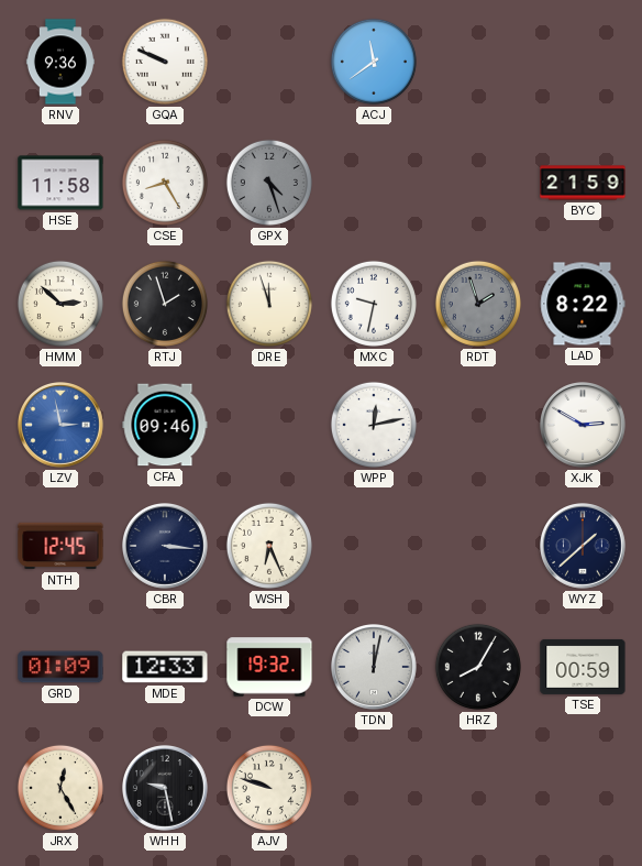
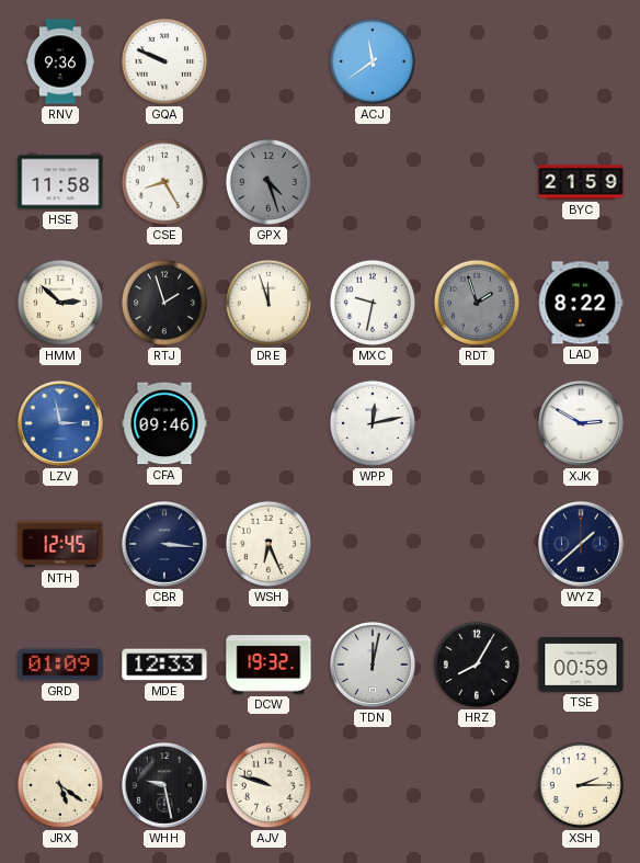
JRX: 12:25 -> 5:21
XSH: none -> 2:15
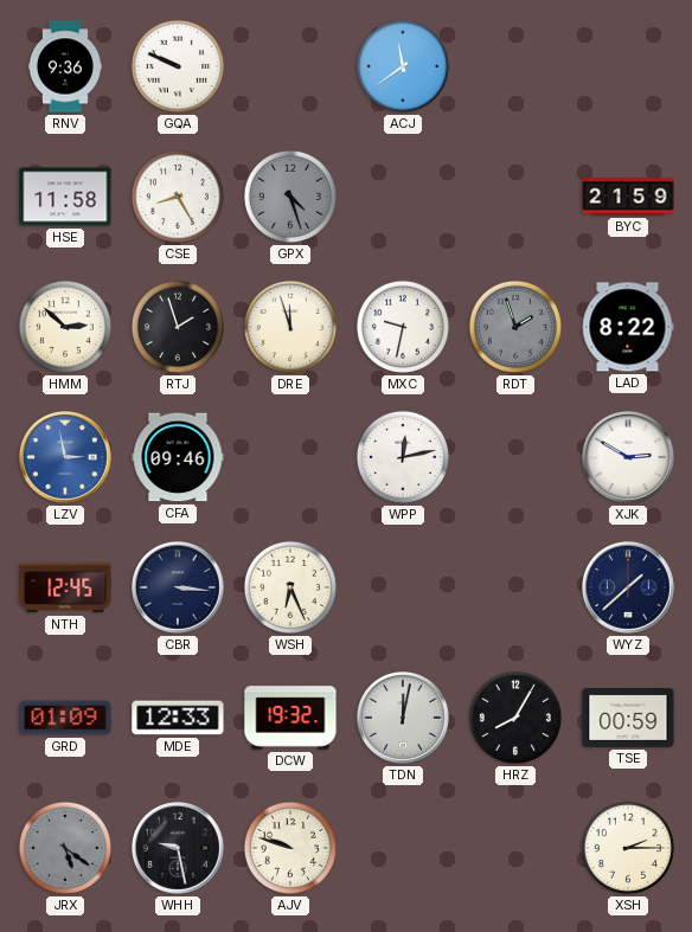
JRX dial: cream -> grey
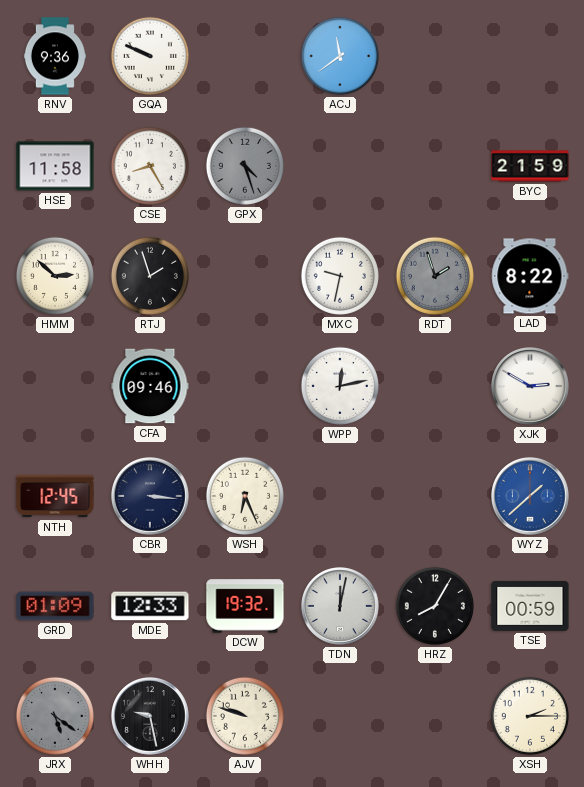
DRE: 11:57 -> none
LZV: 2:58 -> none
WYZ dial: navy -> blue
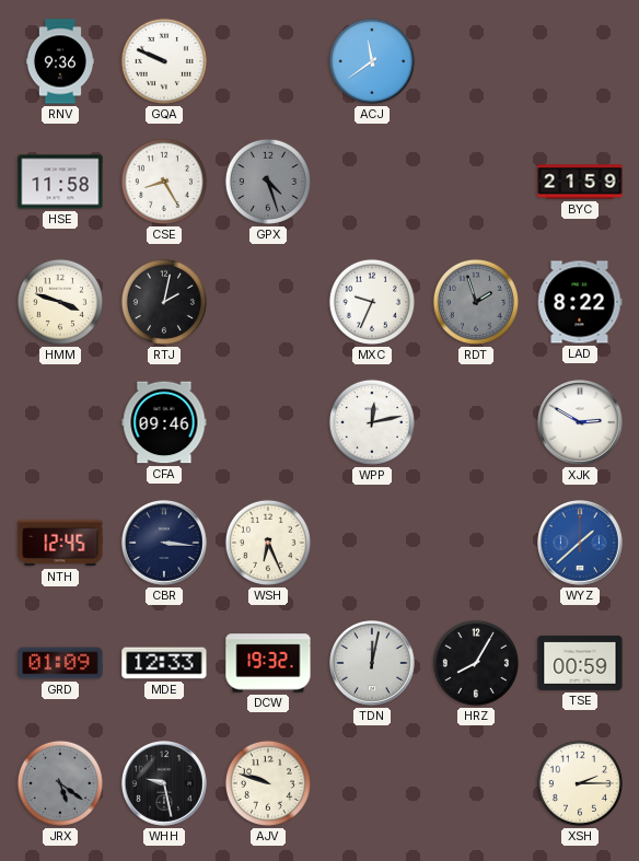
HMM: 2:52 -> 3:48
RTJ: 1:57 -> 2:02
MXC: 9:32 -> 9:34
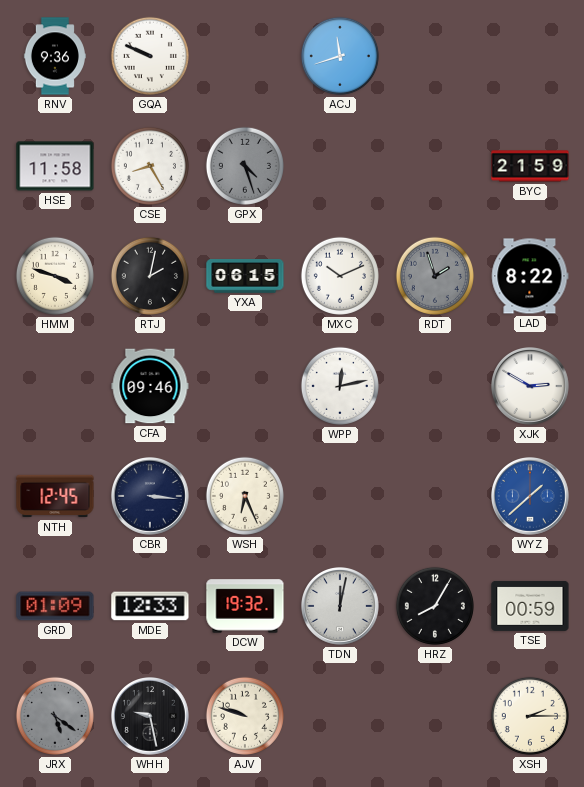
ACJ: 11:39 -> 11:42
YXA: none -> 06:15
MXC: 9:34 -> 10:11
